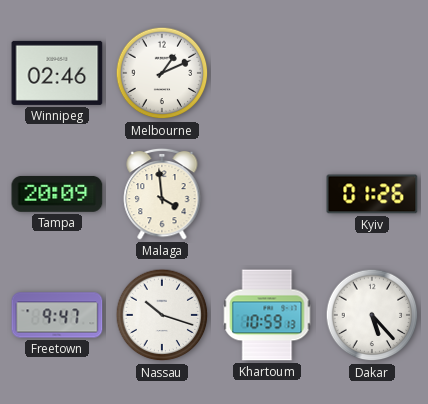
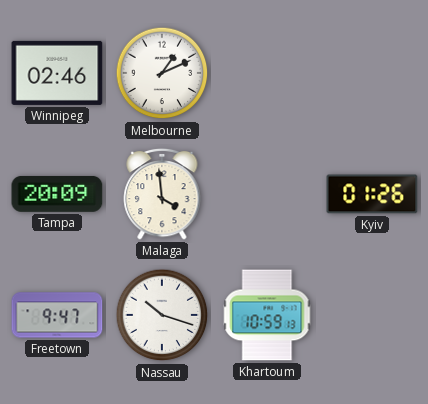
Dakar: 5:23 -> none
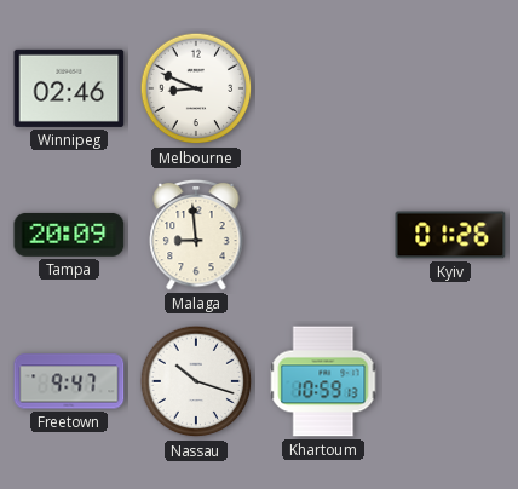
Melbourne: 1:11 -> 8:49
Malaga: 3:59 -> 8:59
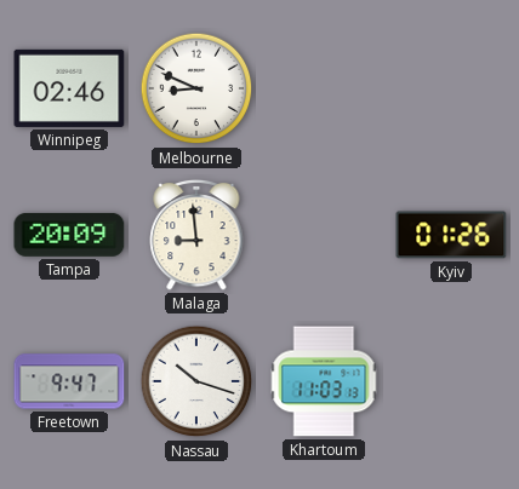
Khartoum: 10:59 -> 11:03
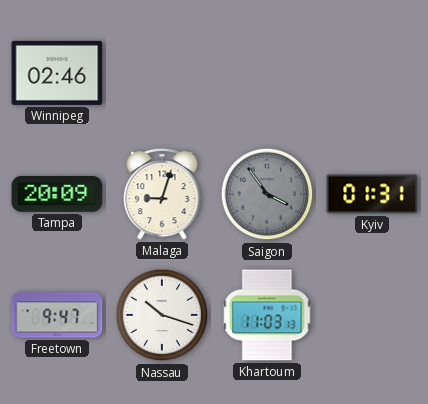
Melbourne: 8:49 -> none
Malaga: 8:59 -> 9:03
Saigon: none -> 3:54
Kyiv: 01:26 -> 01:31
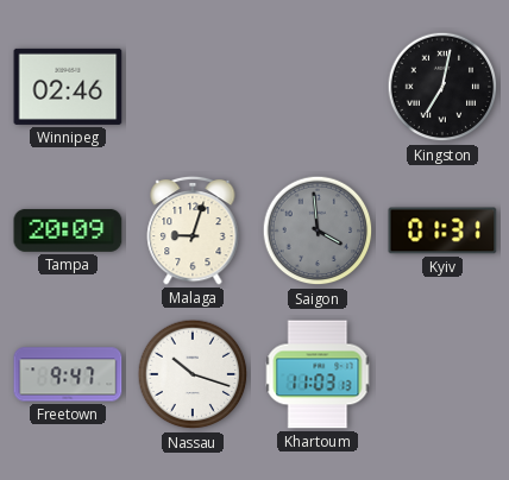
Kingston: none -> 7:02
Saigon: 3:54 -> 3:59
